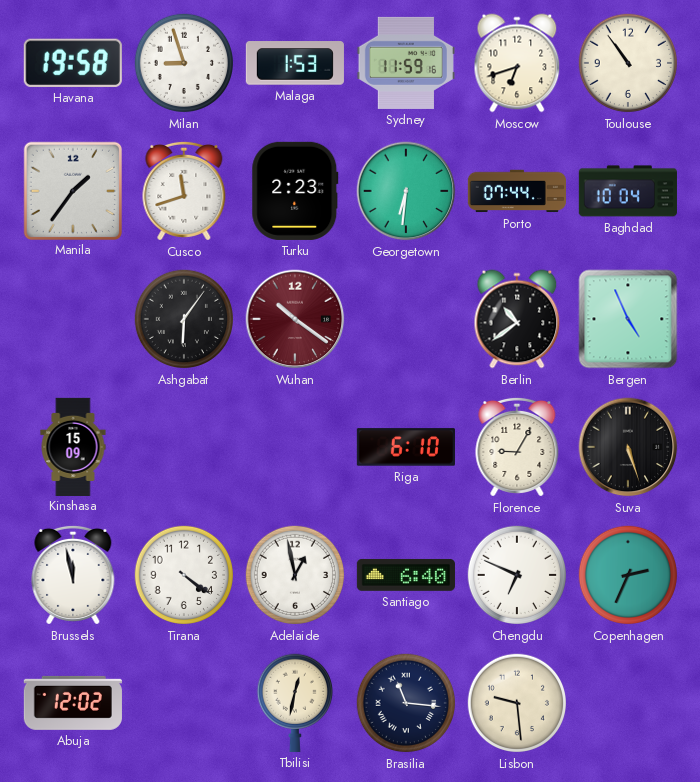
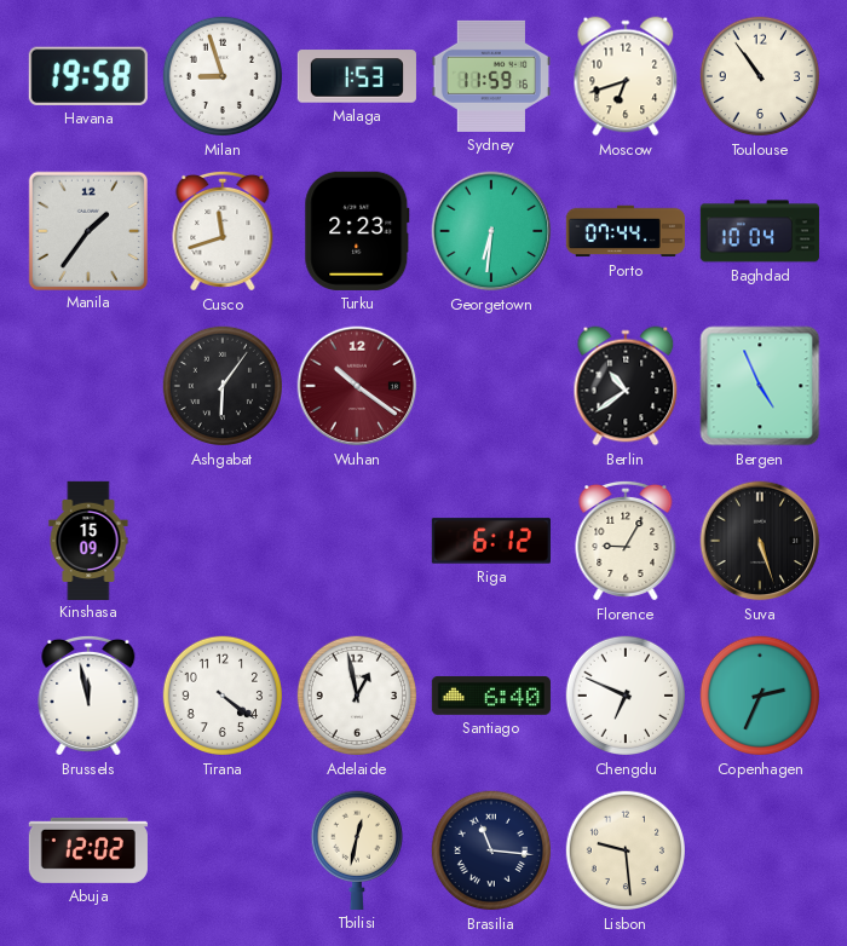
Riga: 6:10 -> 6:12
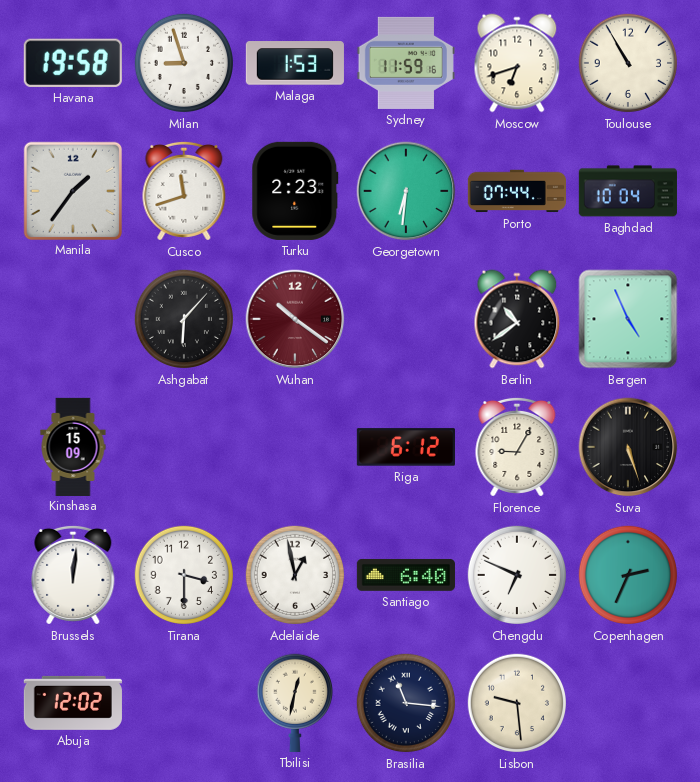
Toulouse: 10:54 -> 10:55
Ashgabat: 6:06 -> 6:07
Brussels: 11:58 -> 12:01
Tirana: 4:21 -> 3:30
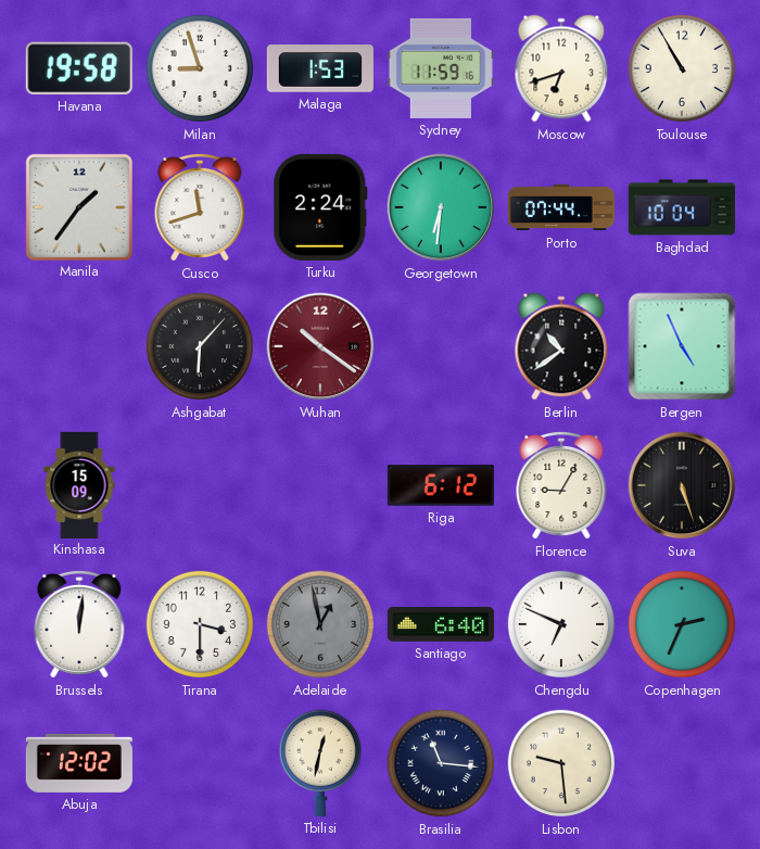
Turku: 2:23 -> 2:24
Adelaide dial: white -> grey
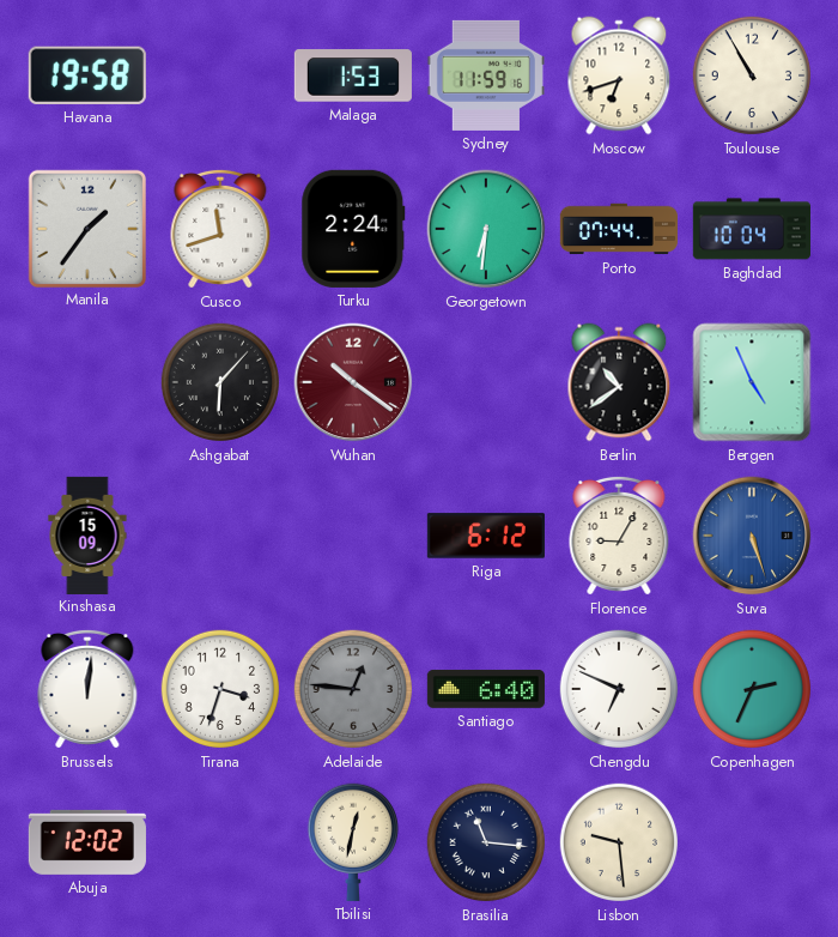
Milan: 8:57 -> none
Suva dial: black -> blue
Tirana: 3:30 -> 3:33
Adelaide: 12:58 -> 12:46
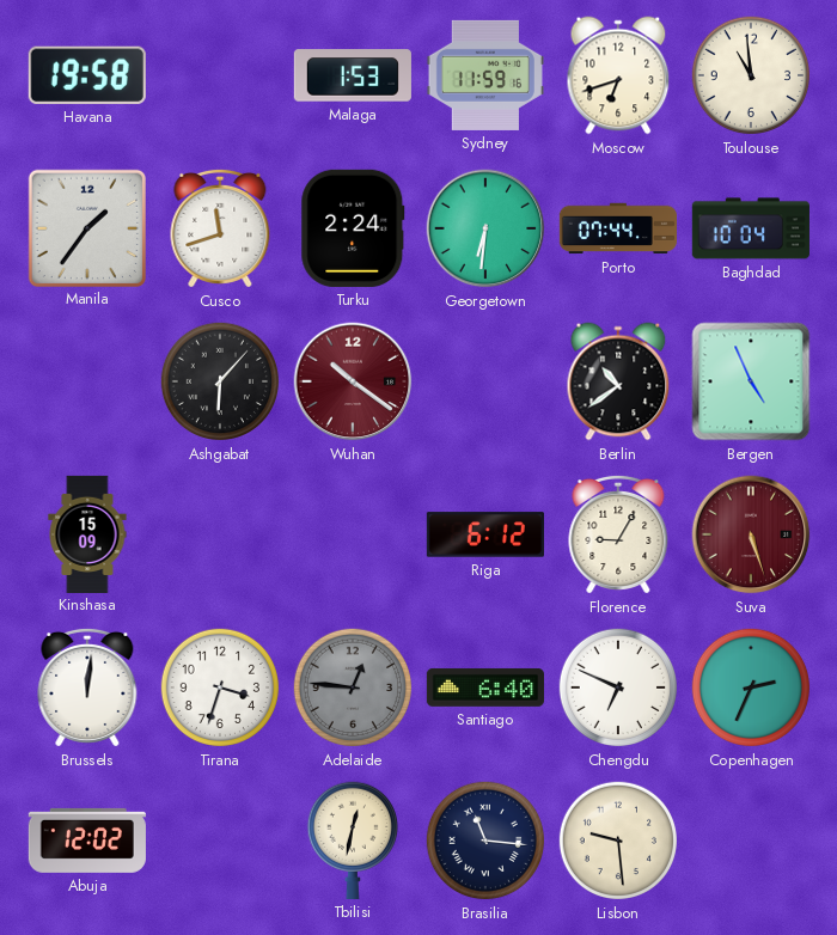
Toulouse: 10:55 -> 10:59
Suva dial: blue -> burgundy
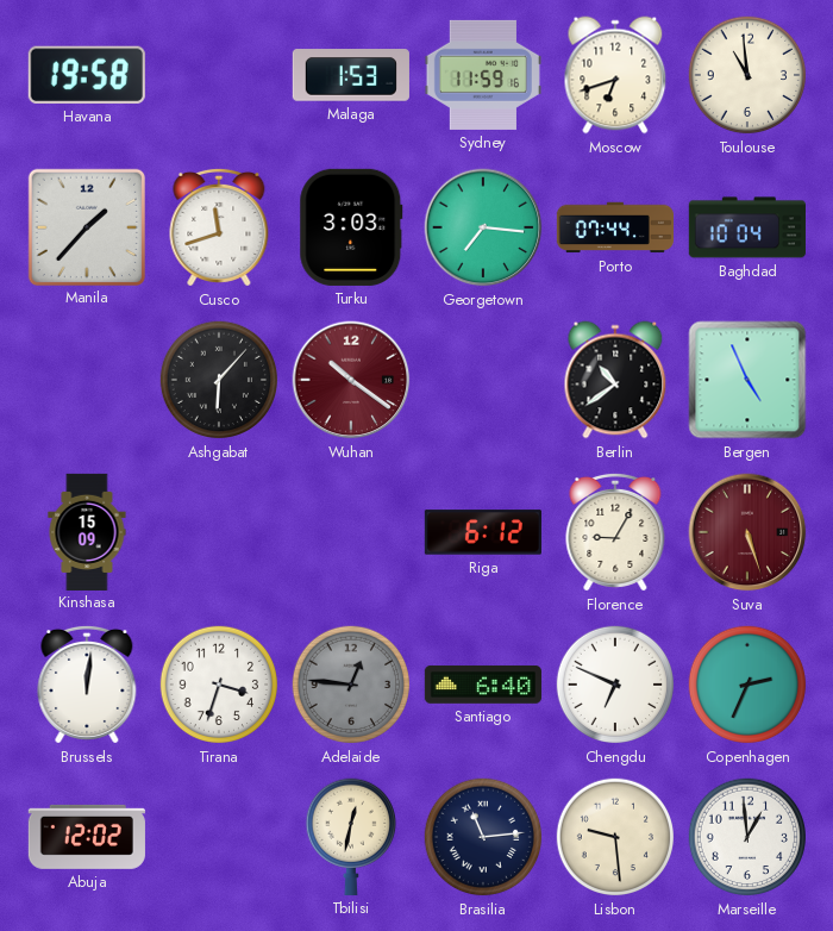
Manila: 1:36 -> 1:37
Turku: 2:24 -> 3:03
Georgetown: 6:31 -> 7:16
Brasilia: 11:16 -> 11:14
Marseille: none -> 12:59
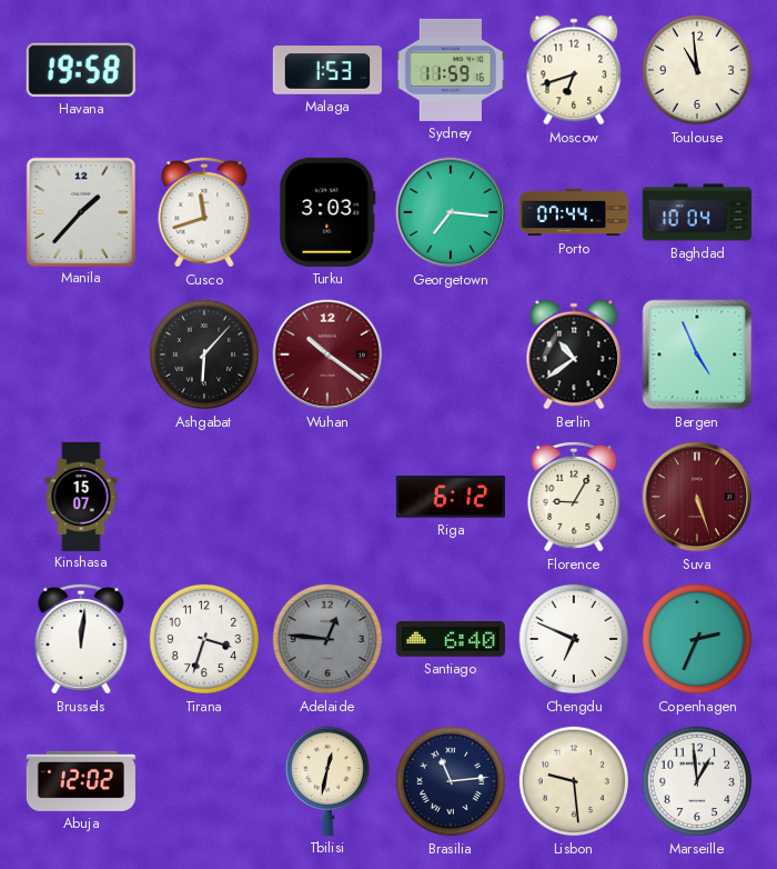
Kinshasa: 15:09 -> 15:07
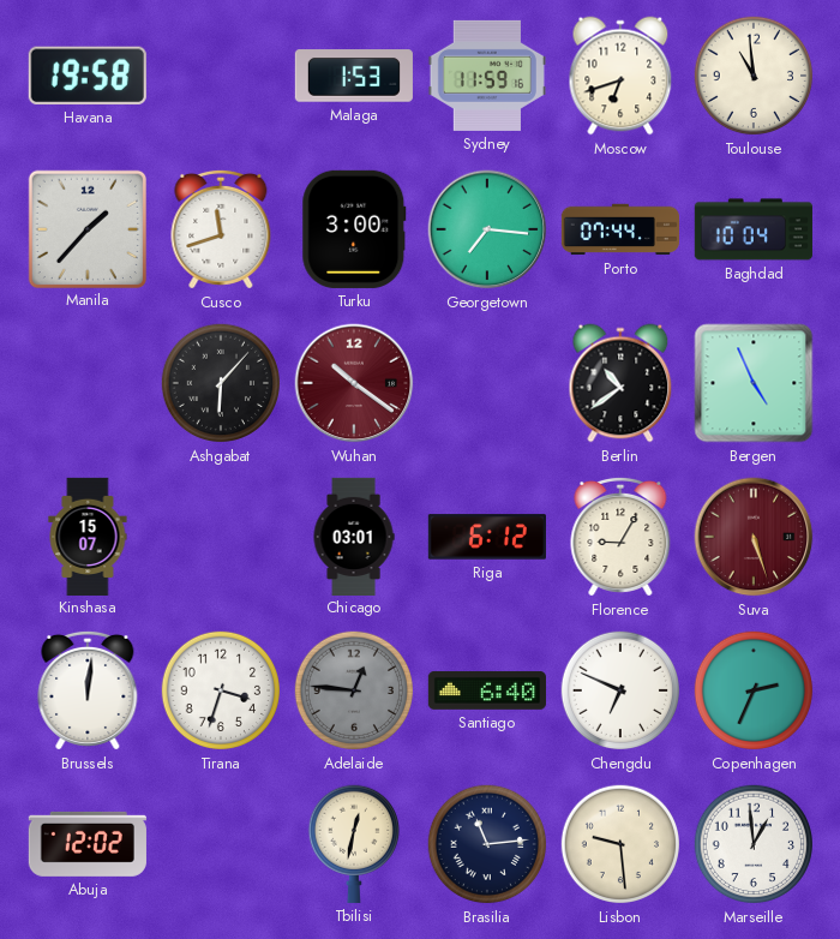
Turku: 3:03 -> 3:00
Chicago: none -> 03:01
